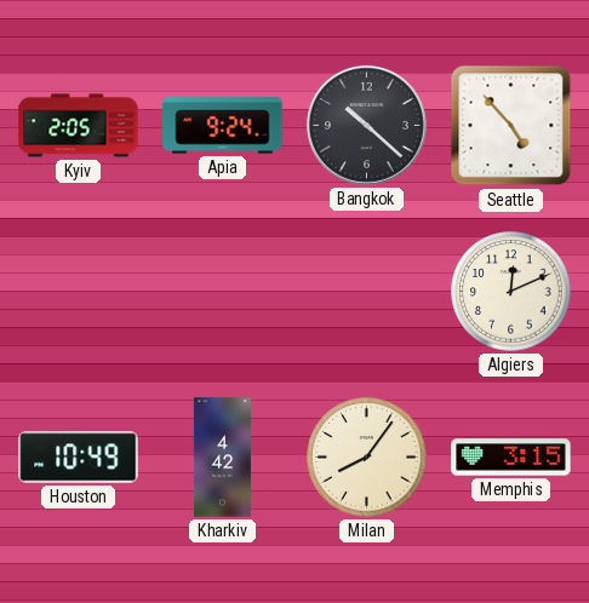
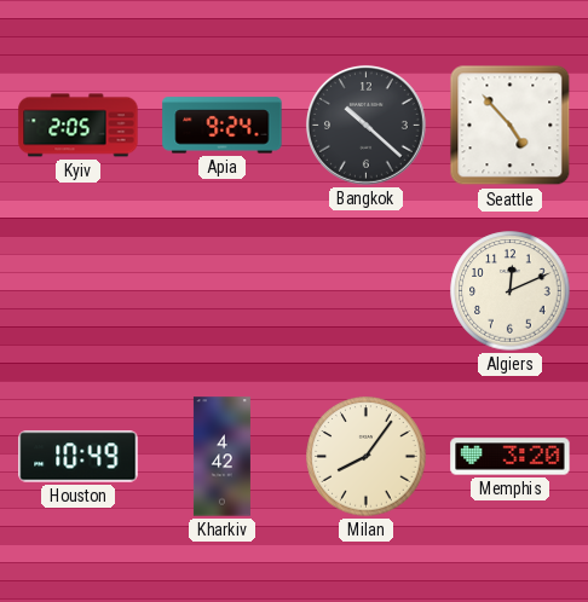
Memphis: 3:15 -> 3:20
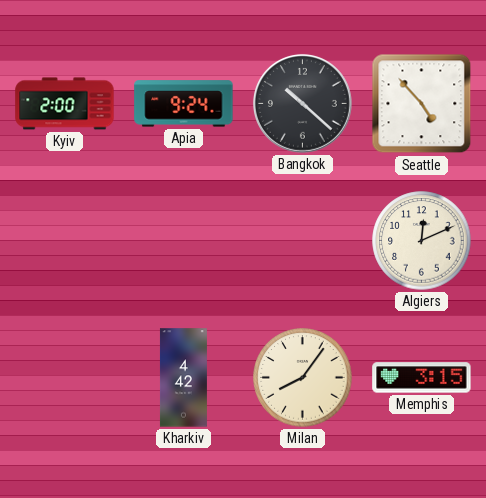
Kyiv: 2:05 -> 2:00
Houston: 10:49 -> none
Memphis: 3:20 -> 3:15
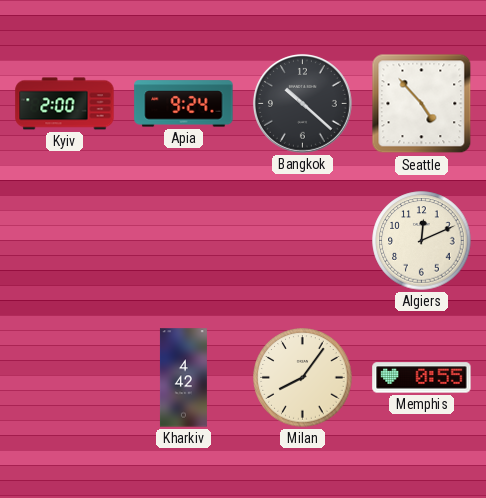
Memphis: 3:15 -> 0:55
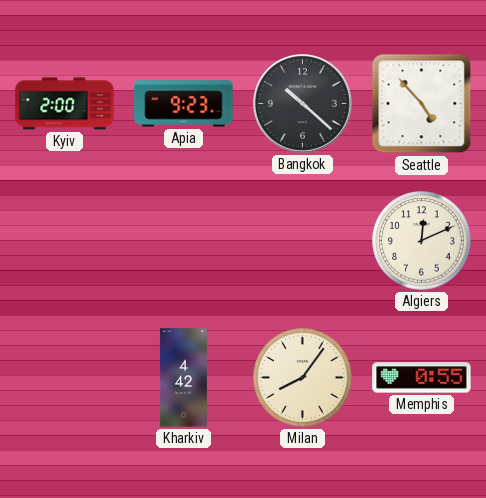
Apia: 9:24 -> 9:23
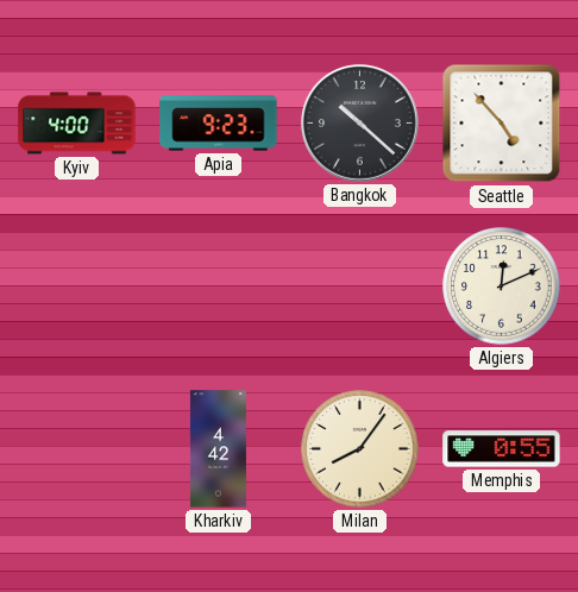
Kyiv: 2:00 -> 4:00
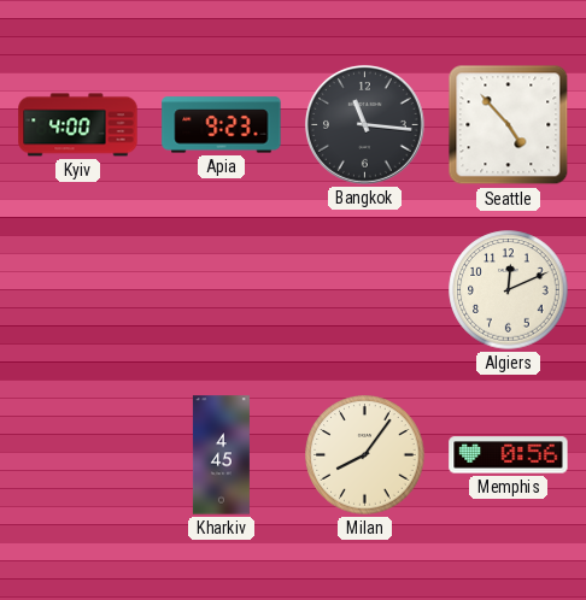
Bangkok: 10:22 -> 11:16
Kharkiv: 4:42 -> 4:45
Memphis: 0:55 -> 0:56
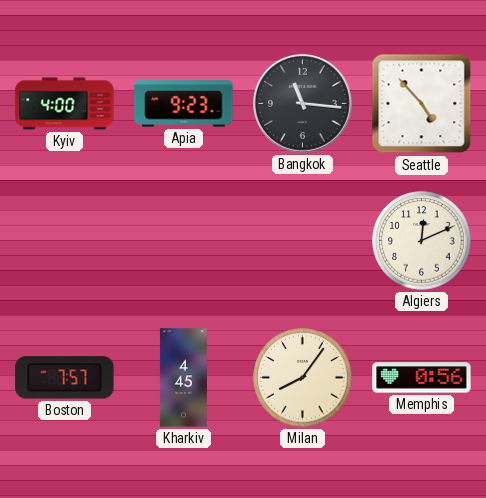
Boston: none -> 7:57
